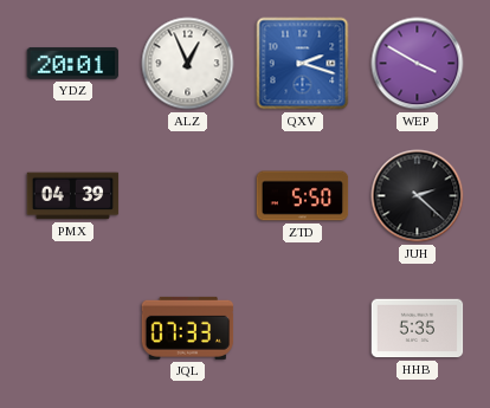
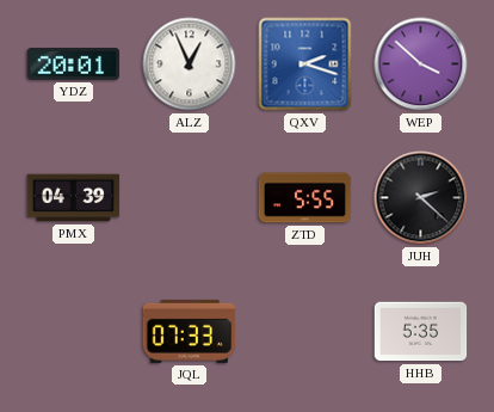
WEP: 3:50 -> 3:52
ZTD: 5:50 -> 5:55
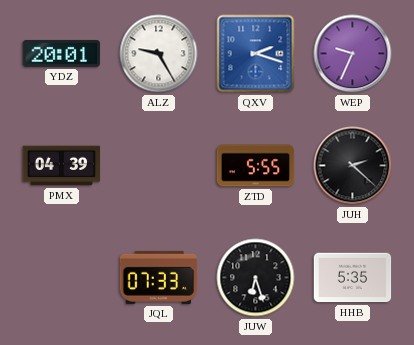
ALZ: 12:56 -> 9:25
WEP: 3:52 -> 9:34
JUW: none -> 6:27
